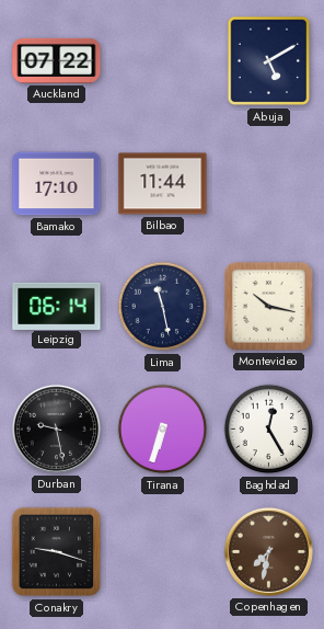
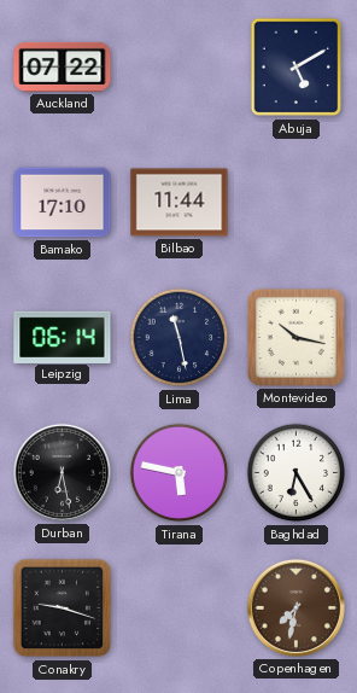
Durban: 9:28 -> 6:28
Tirana: 6:33 -> 5:47
Baghdad: 12:25 -> 6:25
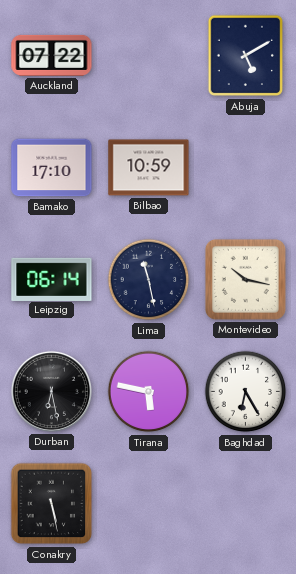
Bilbao: 11:44 -> 10:59
Conakry: 9:18 -> 5:28
Copenhagen: 7:32 -> none
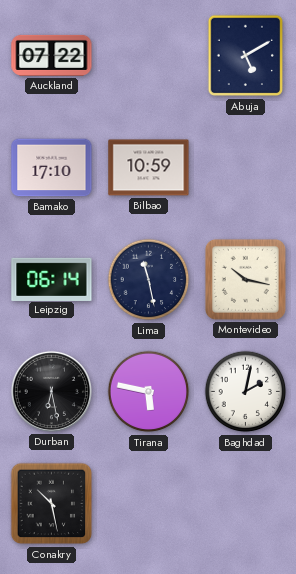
Baghdad: 6:25 -> 2:02
Conakry: 5:28 -> 10:28
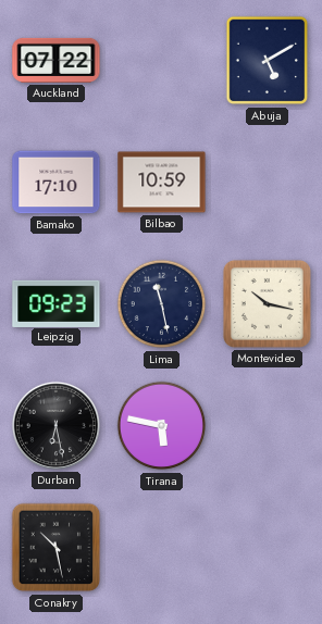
Leipzig: 06:14 -> 09:23
Baghdad: 2:02 -> none
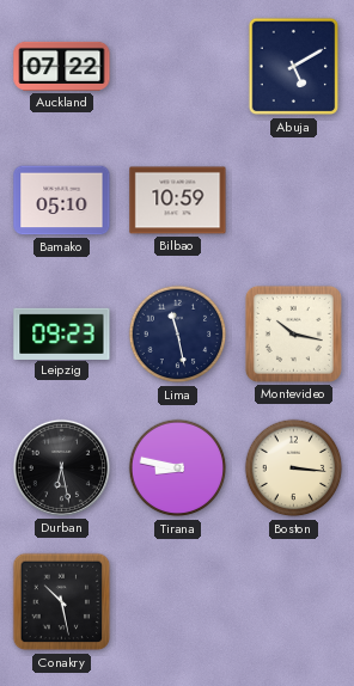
Bamako: 17:10 -> 05:10
Tirana: 5:47 -> 8:47
Boston: none -> 3:16
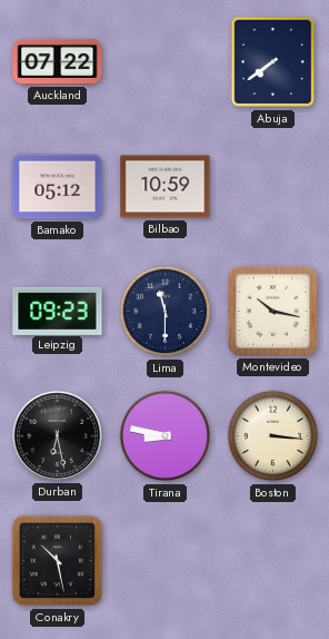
Abuja: 5:10 -> 7:39
Bamako: 05:10 -> 05:12
Lima: 11:28 -> 11:30
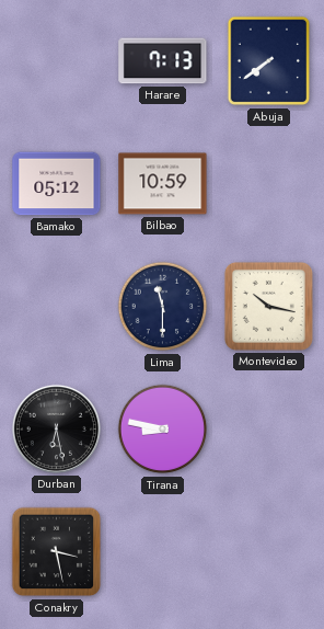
Auckland: 07:22 -> none
Harare: none -> 7:13
Leipzig: 09:23 -> none
Boston: 3:16 -> none
Conakry: 10:28 -> 3:28
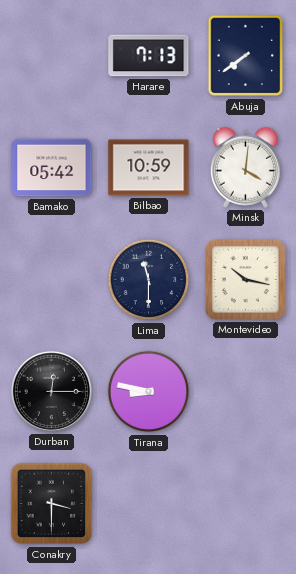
Bamako: 05:12 -> 05:42
Minsk: none -> 4:01
Durban: 6:28 -> 12:15
Conakry: 3:28 -> 3:30
